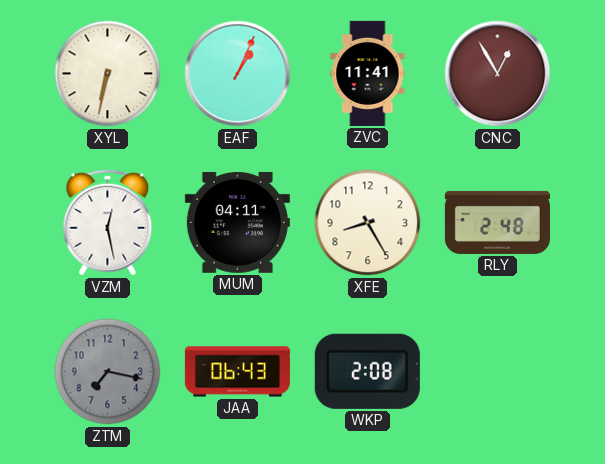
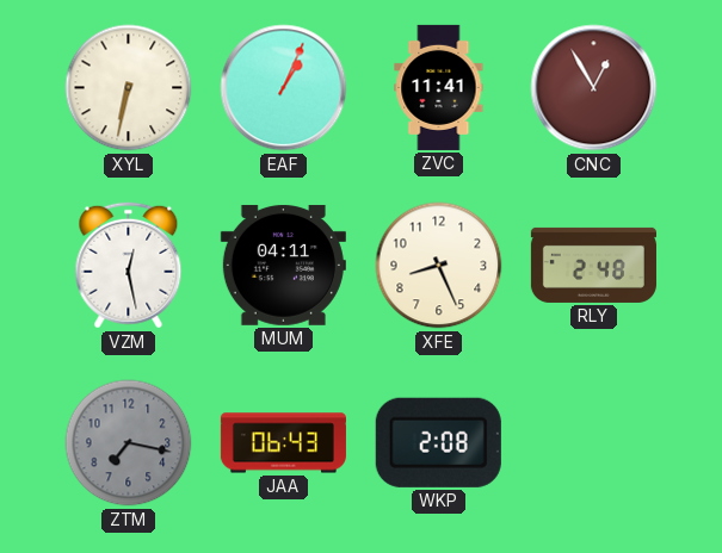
XFE: 8:25 -> 8:26
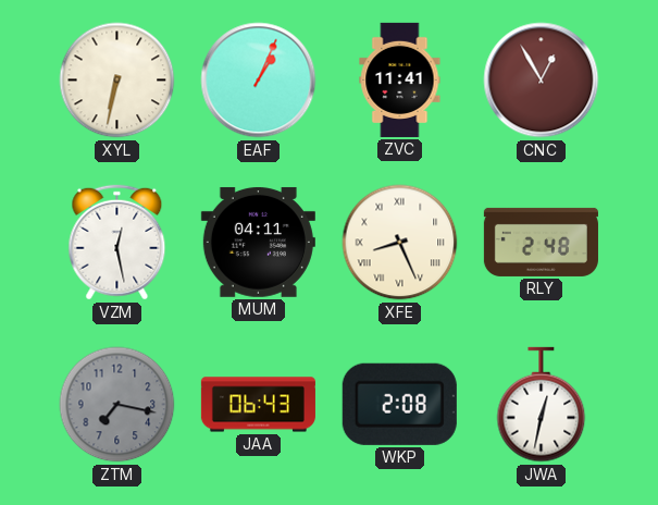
XFE numerals: Arabic -> Roman
JWA: none -> 12:32
